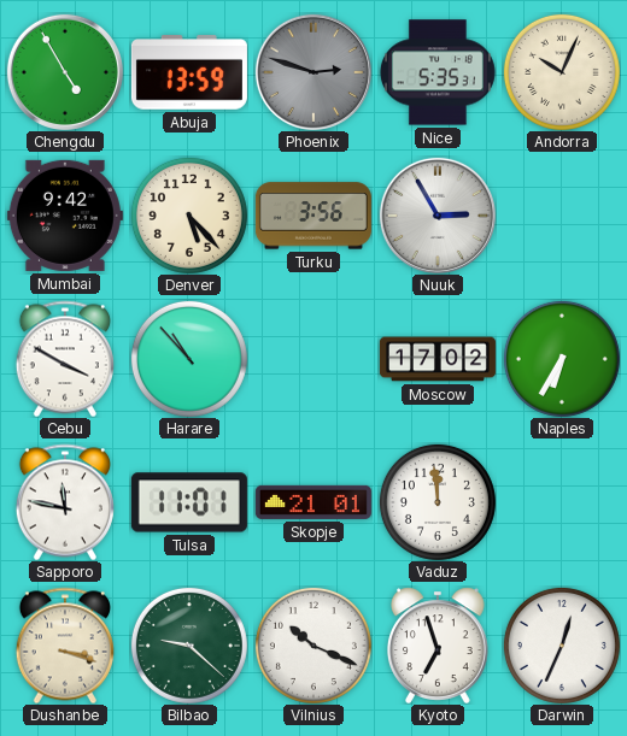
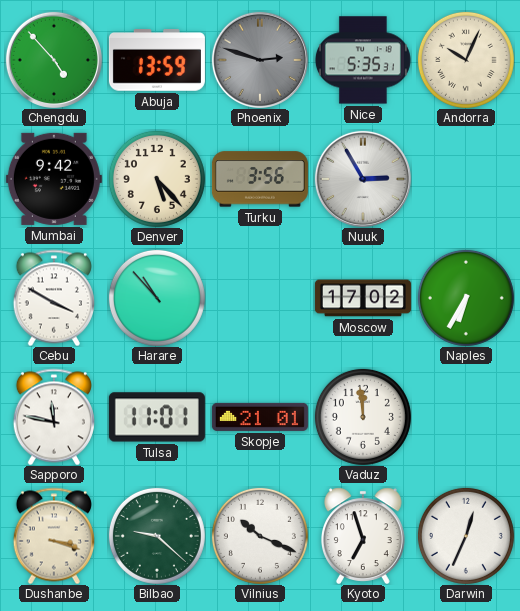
Chengdu: 4:55 -> 4:53
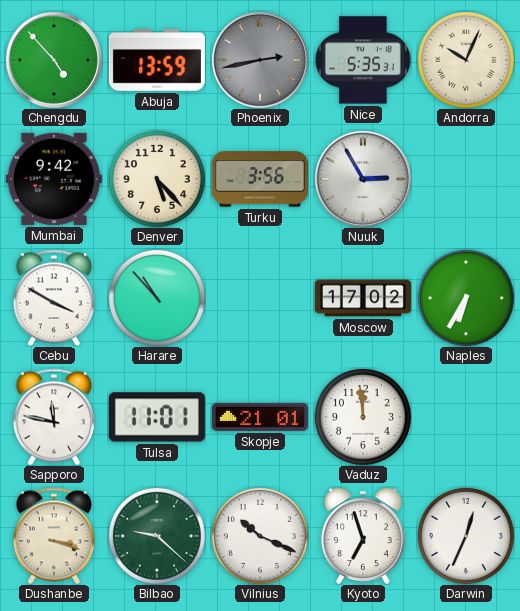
Phoenix: 2:48 -> 2:43
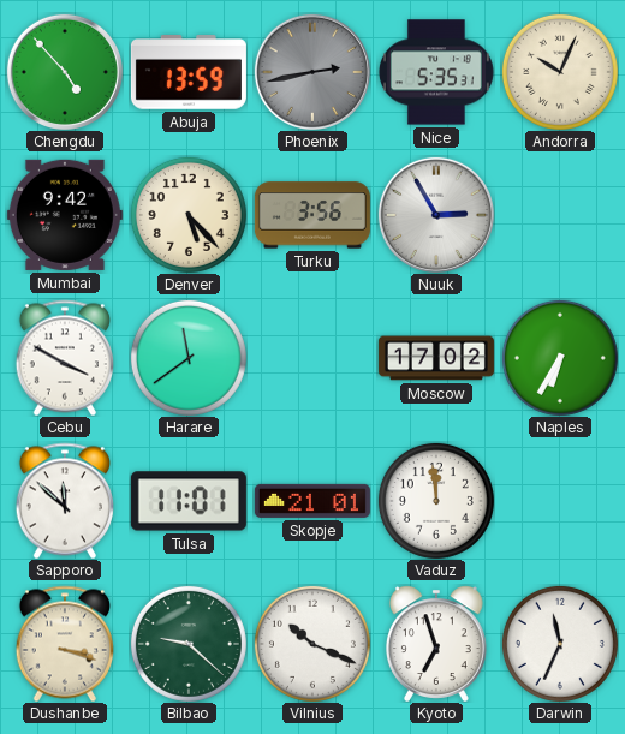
Harare: 10:53 -> 11:39
Sapporo: 11:47 -> 11:52
Darwin: 12:34 -> 11:34
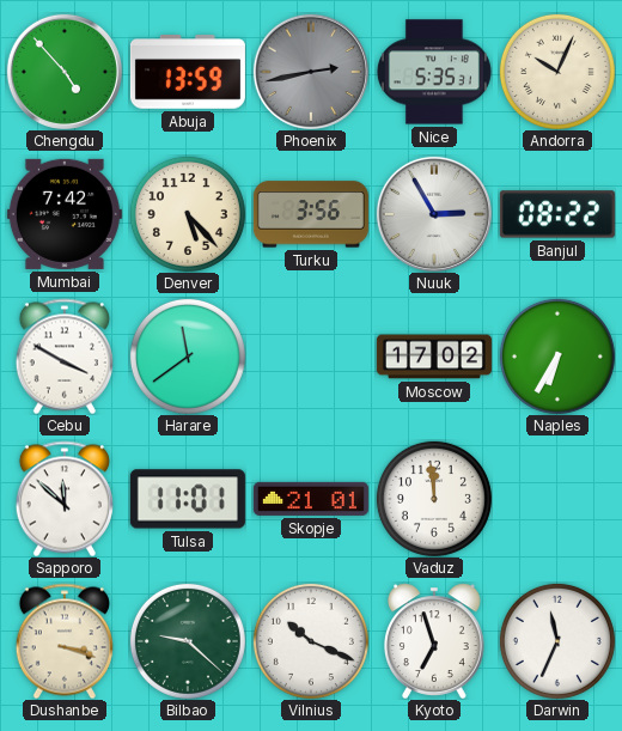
Mumbai: 9:42 -> 7:42
Banjul: none -> 08:22
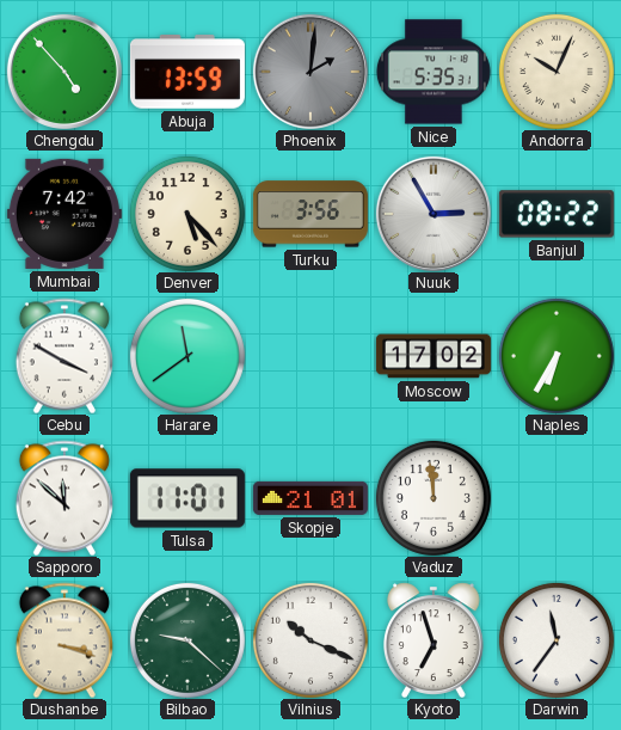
Phoenix: 2:43 -> 2:01
Darwin: 11:34 -> 11:36
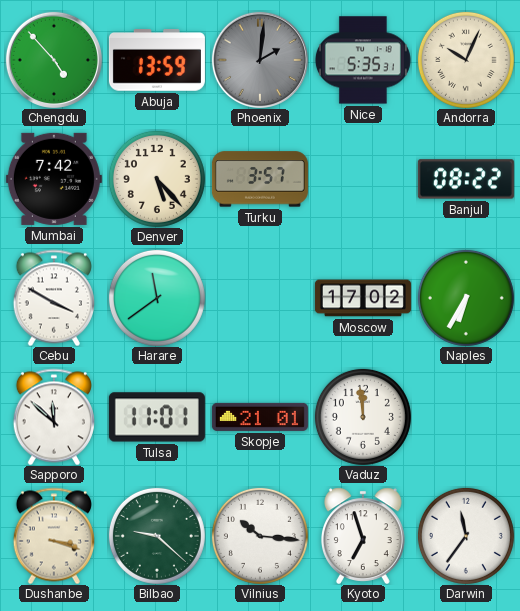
Turku: 3:56 -> 3:57
Nuuk: 2:55 -> none
Vilnius: 10:19 -> 10:16
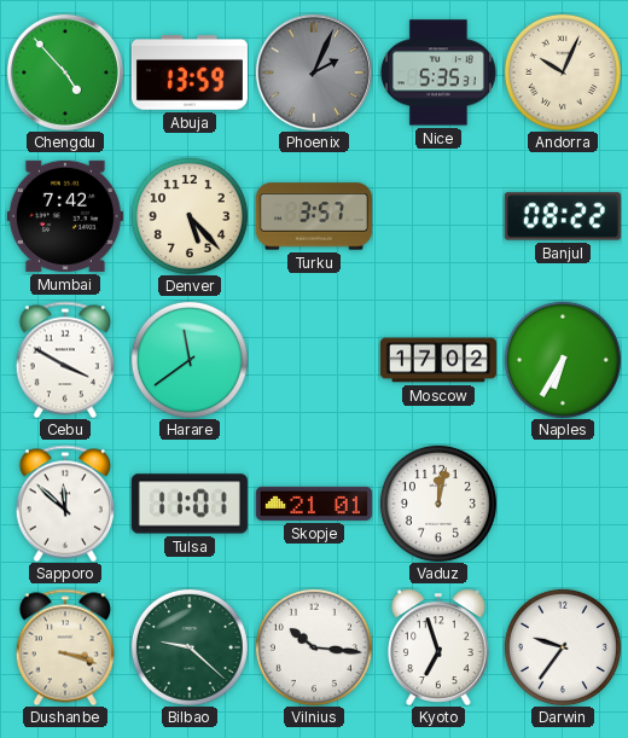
Phoenix: 2:01 -> 2:04
Vaduz: 11:59 -> 12:02
Darwin: 11:36 -> 9:36
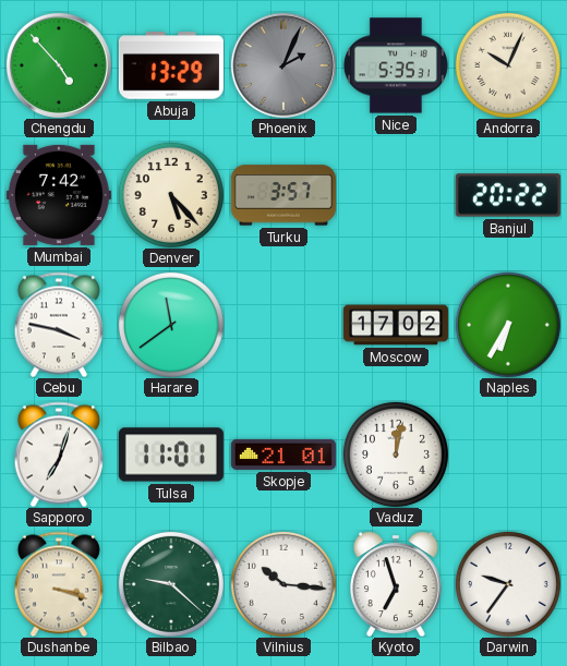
Abuja: 13:59 -> 13:29
Banjul: 08:22 -> 20:22
Cebu: 3:50 -> 3:47
Sapporo: 11:52 -> 7:03
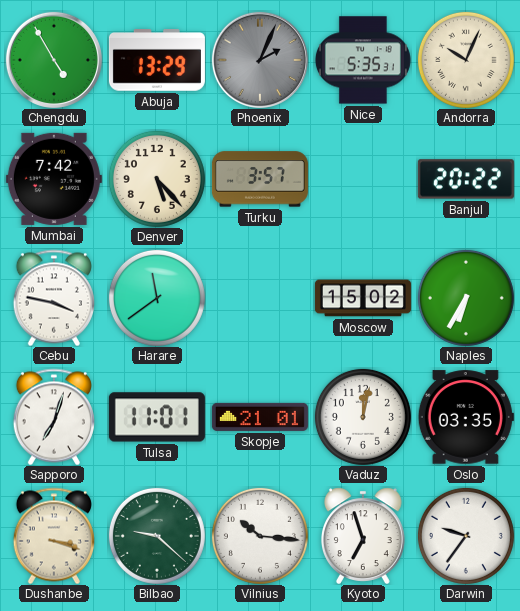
Chengdu: 4:53 -> 4:55
Moscow: 17:02 -> 15:02
Oslo: none -> 03:35
